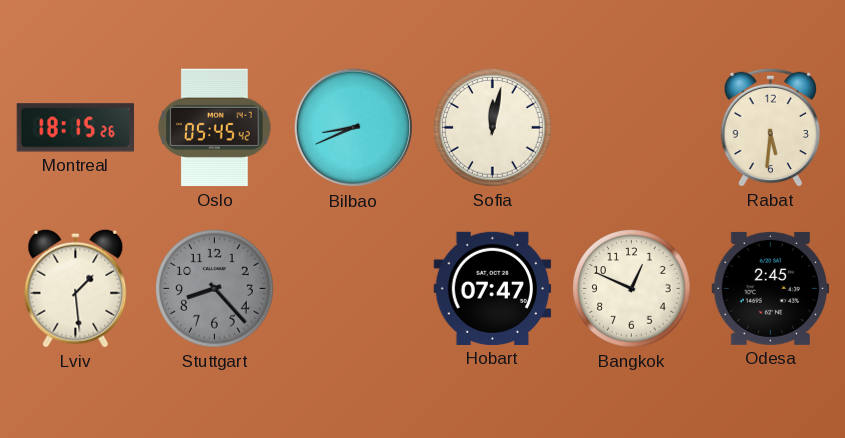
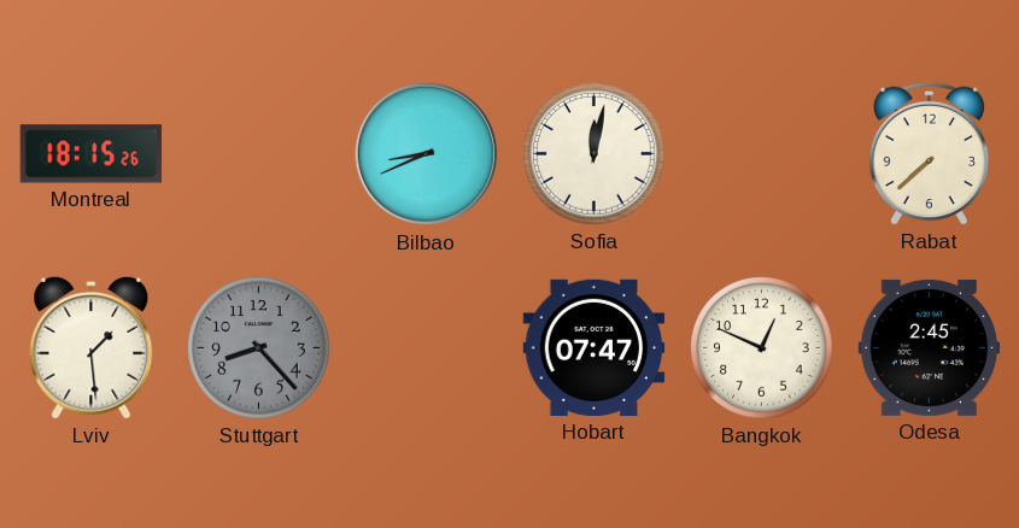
Oslo: 05:45 -> none
Rabat: 5:31 -> 7:38
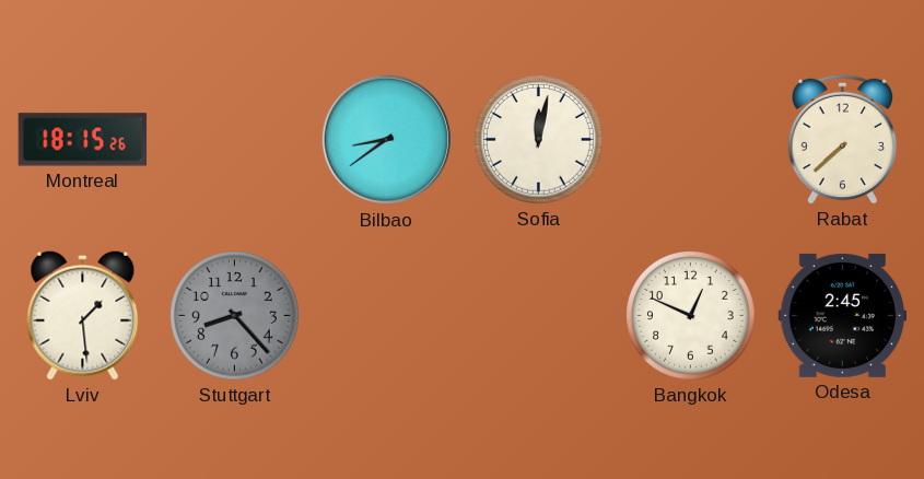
Bilbao: 8:41 -> 8:39
Hobart: 07:47 -> none
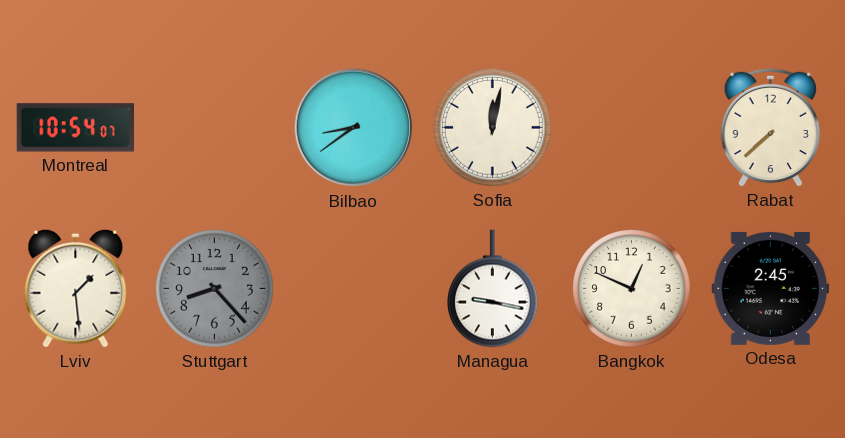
Montreal: 18:15 -> 10:54
Managua: none -> 9:17
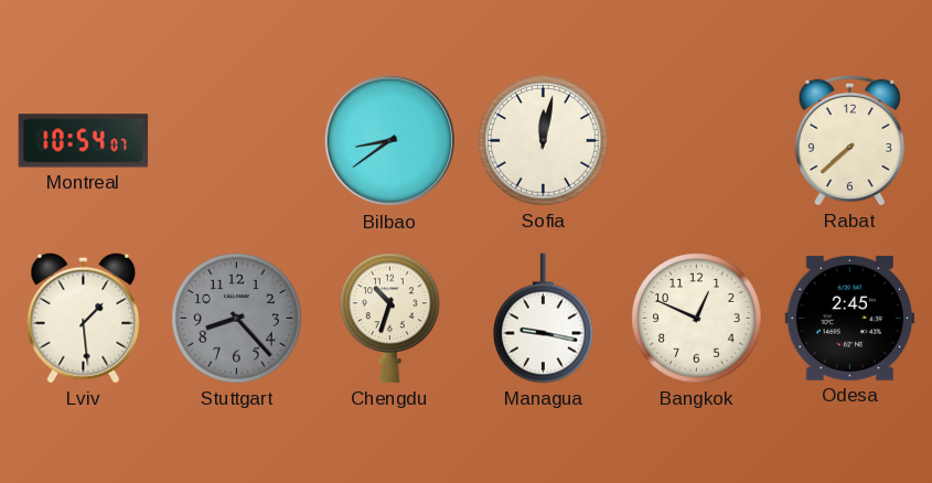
Chengdu: none -> 10:33
